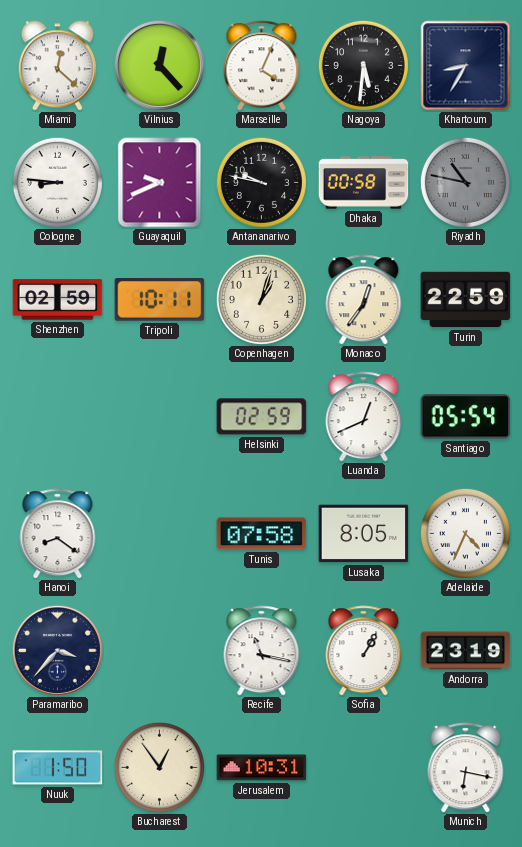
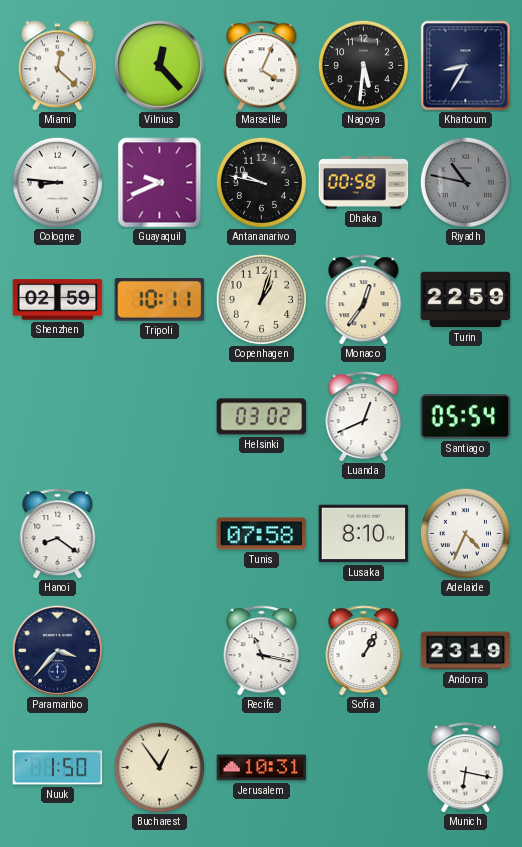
Helsinki: 02:59 -> 03:02
Lusaka: 8:05 -> 8:10
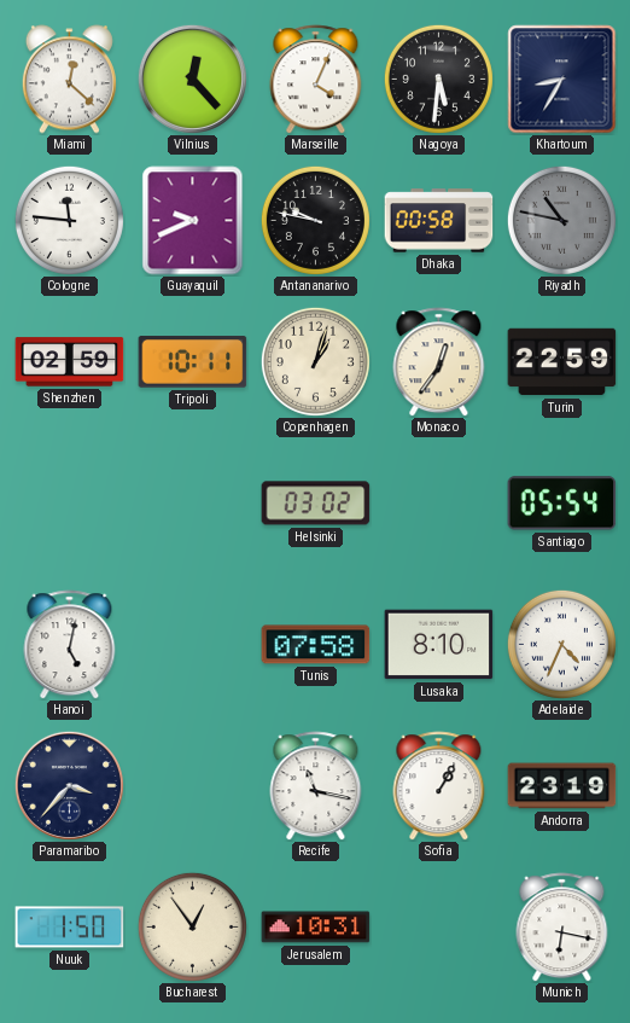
Cologne: 8:46 -> 11:46
Luanda: 12:41 -> none
Hanoi: 8:21 -> 5:02
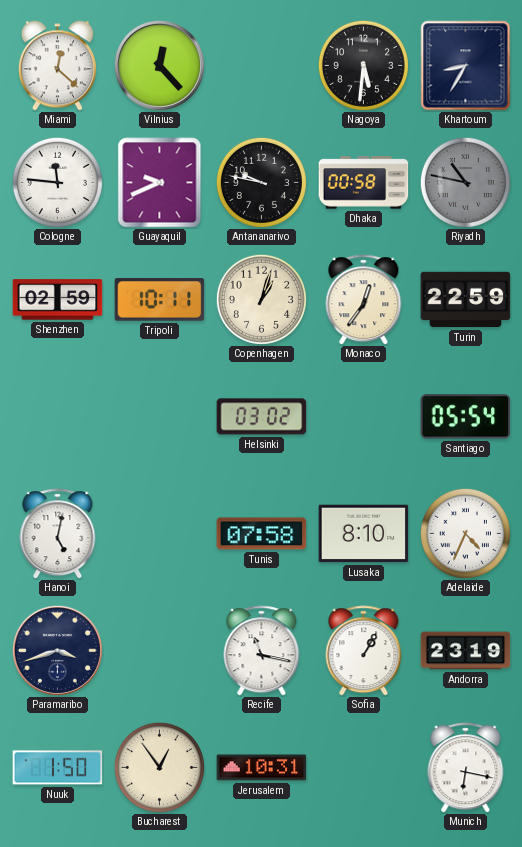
Marseille: 4:04 -> none
Paramaribo: 3:37 -> 3:42
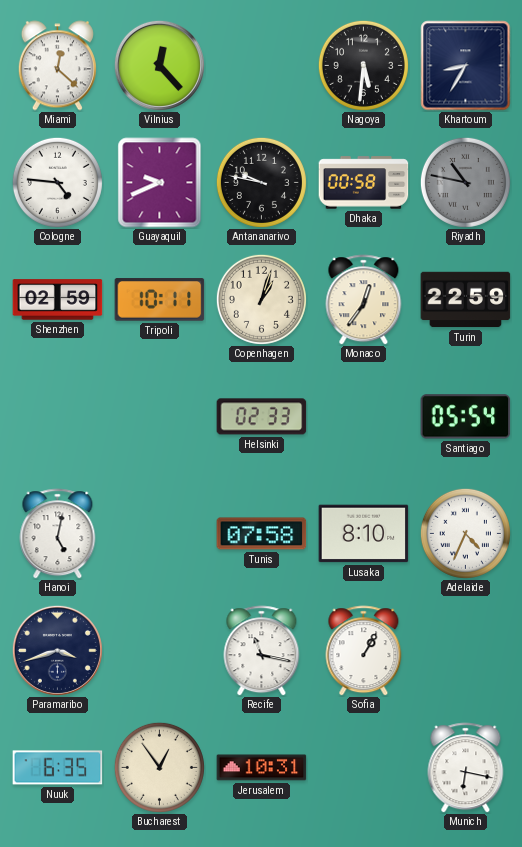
Cologne: 11:46 -> 4:46
Helsinki: 03:02 -> 02:33
Andorra: 23:19 -> none
Nuuk: 1:50 -> 6:35
